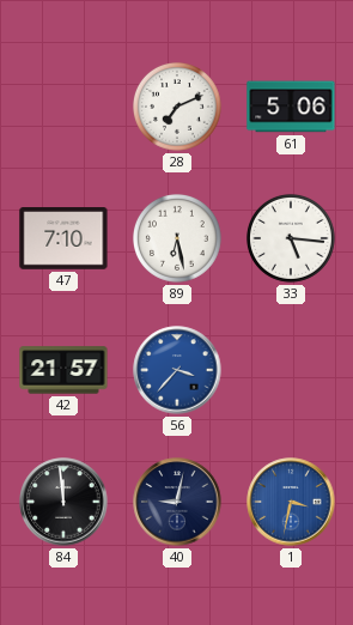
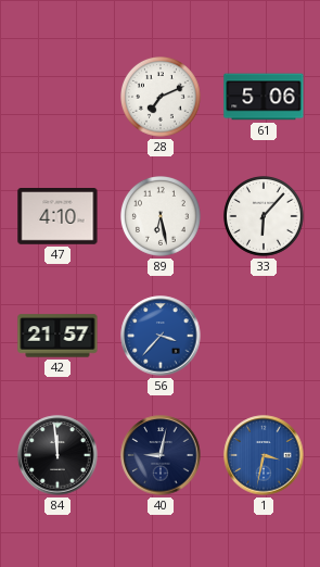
47: 7:10 -> 4:10
33: 5:16 -> 6:07
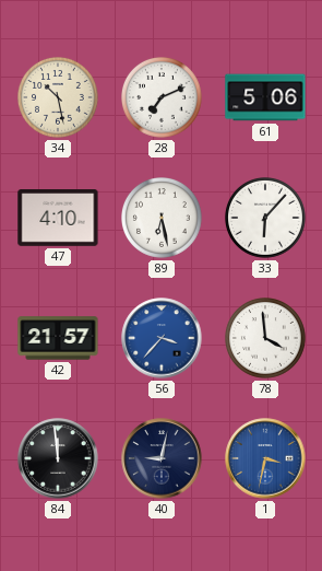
34: none -> 10:28
78: none -> 3:59
